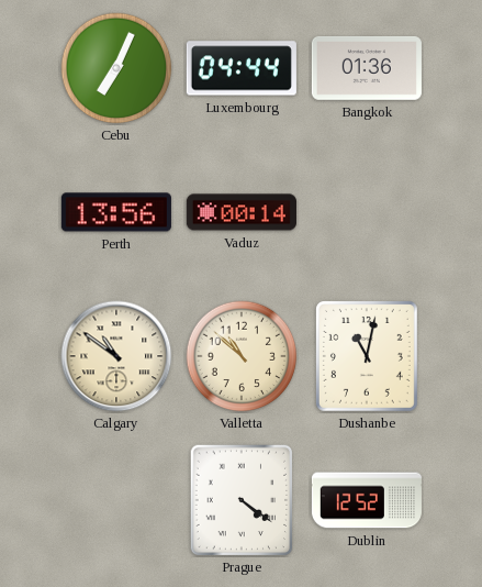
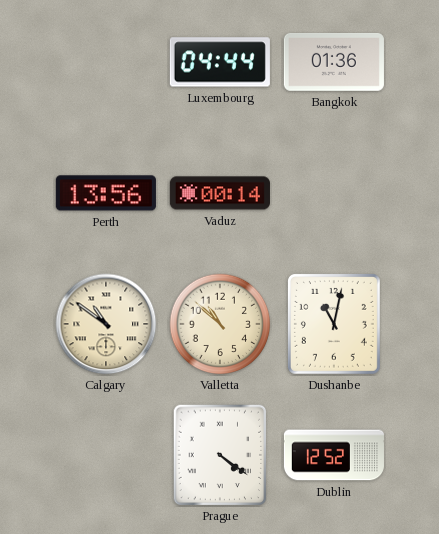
Cebu: 7:04 -> none
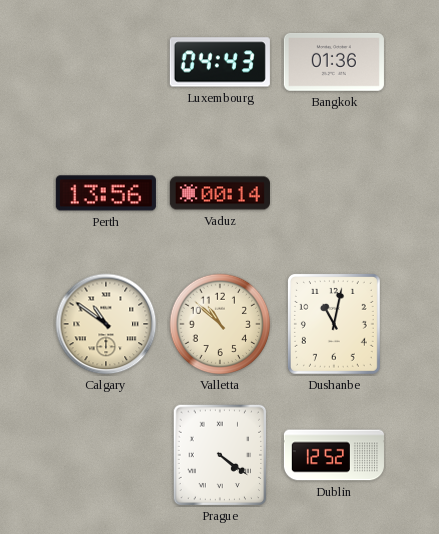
Luxembourg: 04:44 -> 04:43
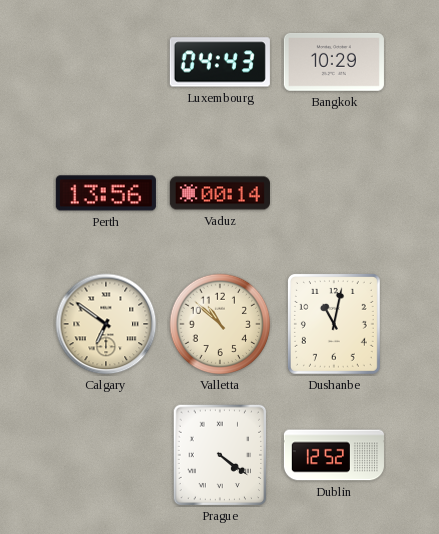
Bangkok: 01:36 -> 10:29
Calgary: 10:51 -> 6:51
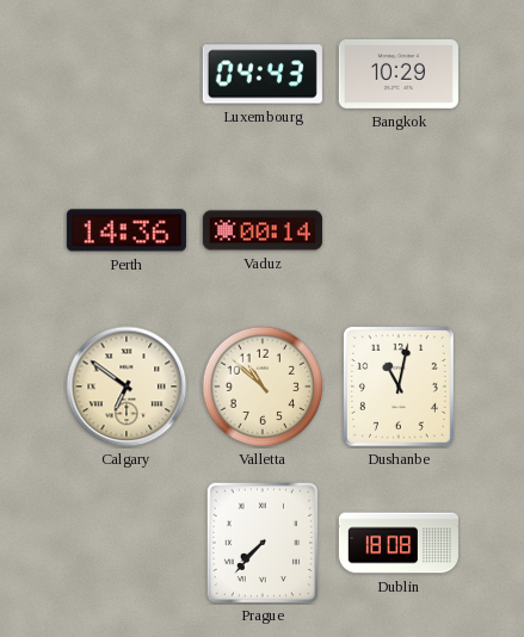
Perth: 13:56 -> 14:36
Prague: 4:21 -> 7:37
Dublin: 12:52 -> 18:08
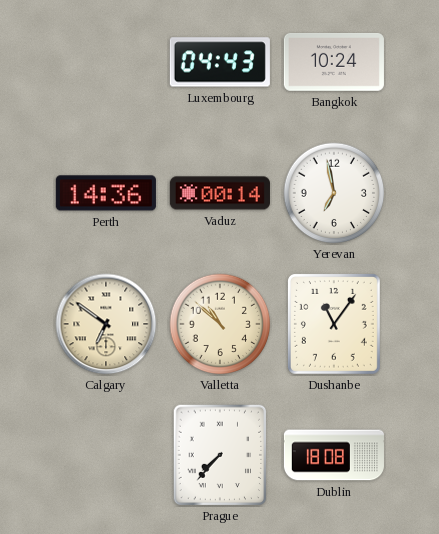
Bangkok: 10:29 -> 10:24
Yerevan: none -> 6:58
Dushanbe: 11:02 -> 11:06
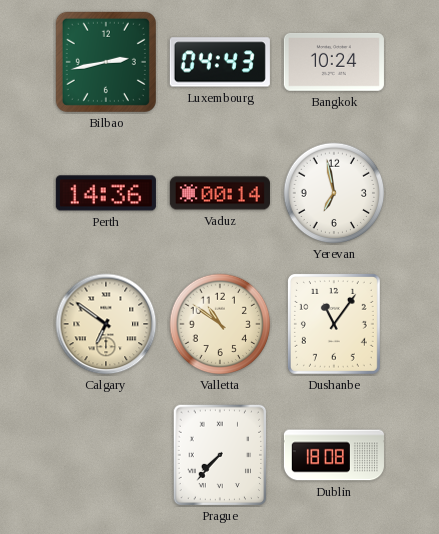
Bilbao: none -> 2:43
Valletta: 10:52 -> 10:51
